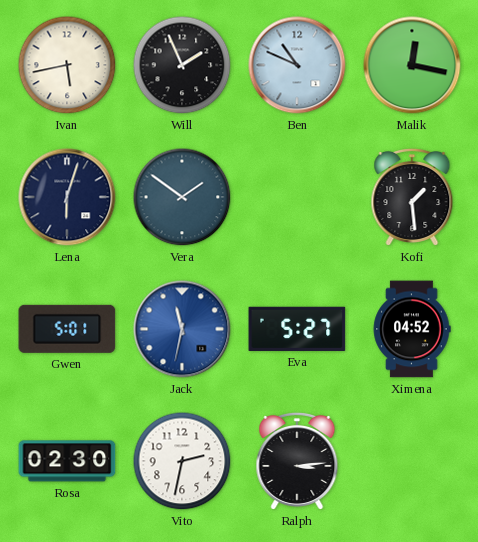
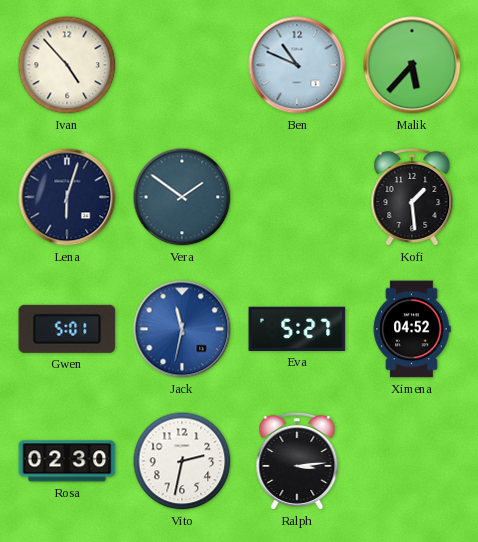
Ivan: 5:43 -> 4:53
Will: 1:56 -> none
Malik: 12:17 -> 5:37
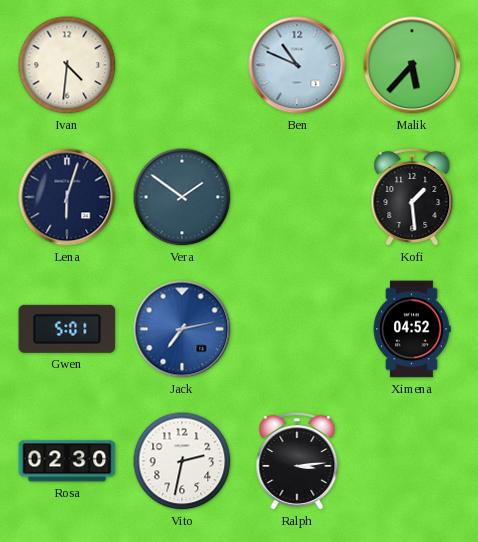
Ivan: 4:53 -> 4:31
Jack: 11:32 -> 7:13
Eva: 5:27 -> none
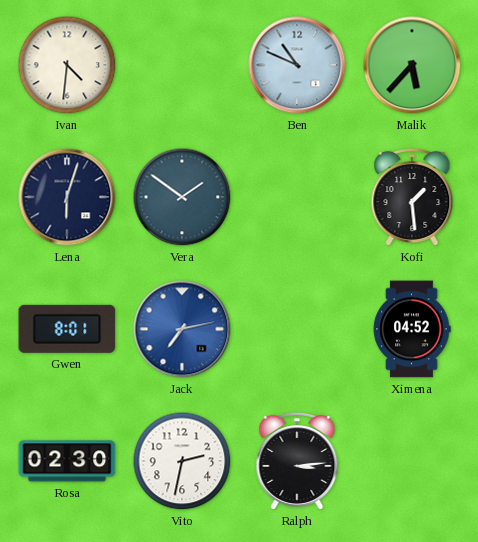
Gwen: 5:01 -> 8:01
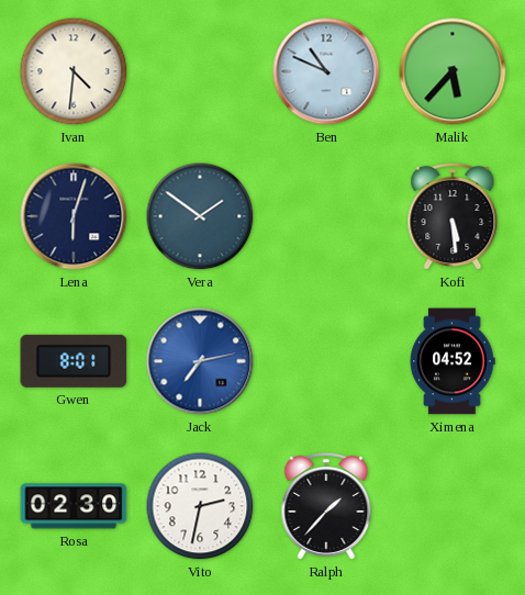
Kofi: 1:29 -> 5:29
Ralph: 3:14 -> 1:37
